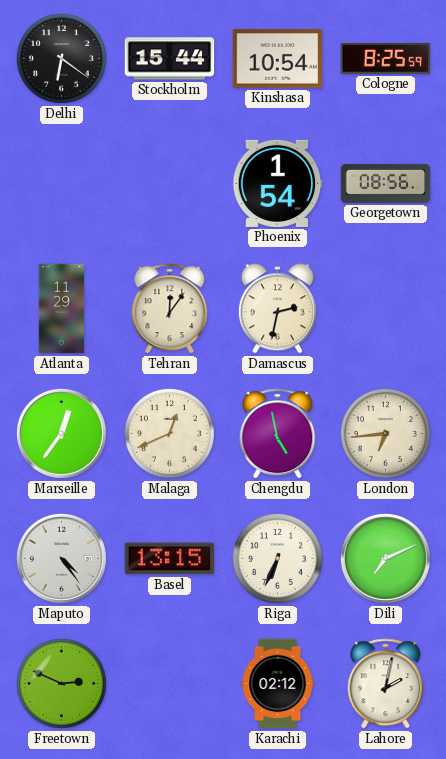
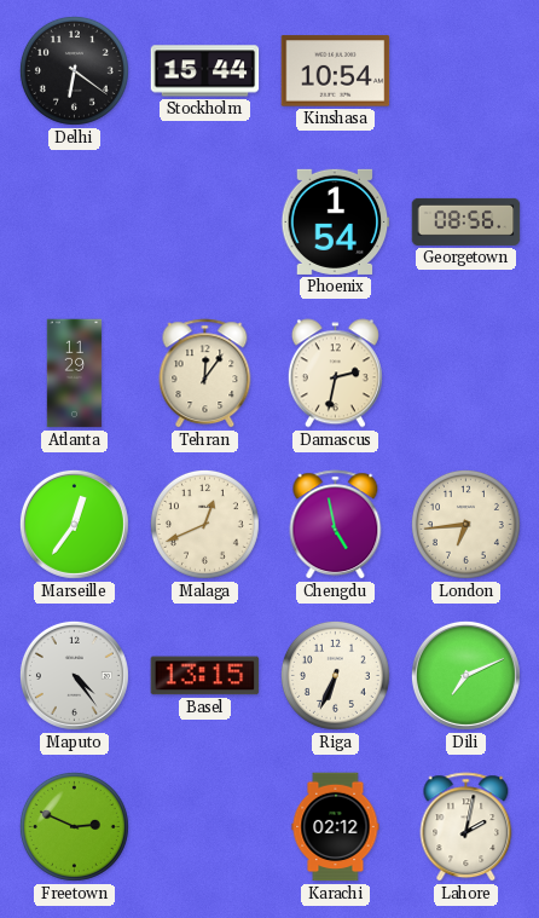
Cologne: 8:25 -> none
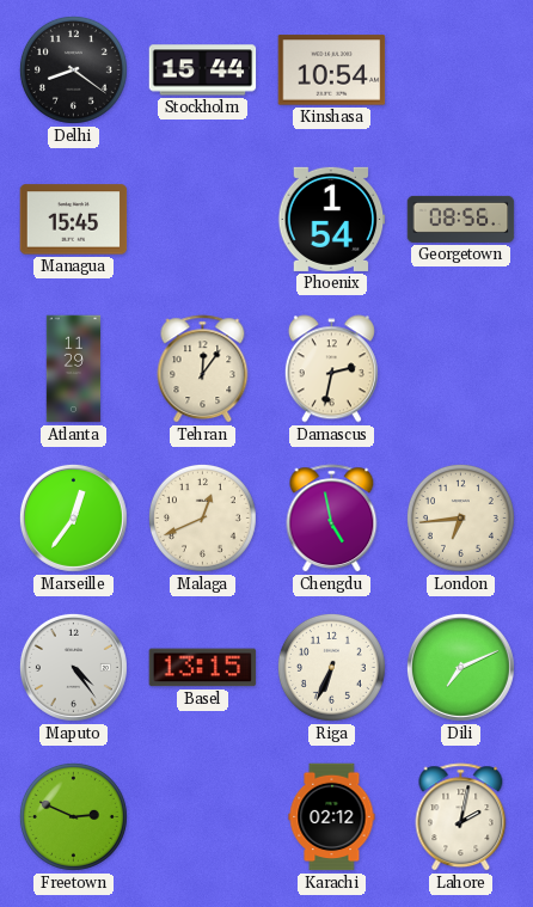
Delhi: 6:21 -> 8:21
Managua: none -> 15:45
